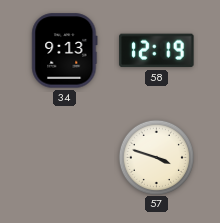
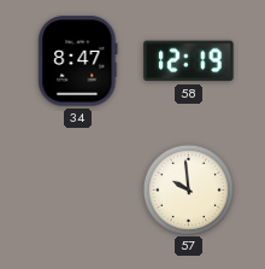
34: 9:13 -> 8:47
57: 3:48 -> 9:59
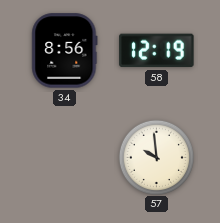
34: 8:47 -> 8:56
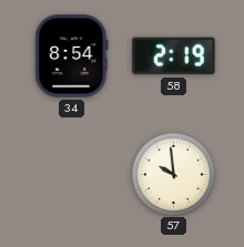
34: 8:56 -> 8:54
58: 12:19 -> 2:19
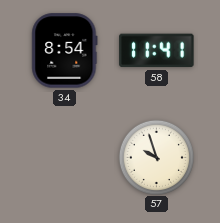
58: 2:19 -> 11:41
57: 9:59 -> 9:57
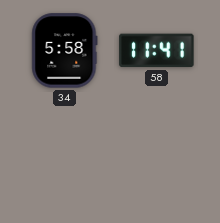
34: 8:54 -> 5:58
57: 9:57 -> none
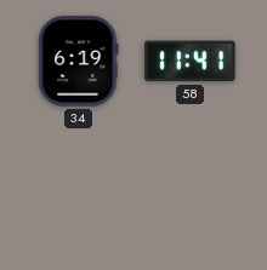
34: 5:58 -> 6:19
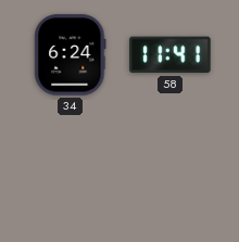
34: 6:19 -> 6:24
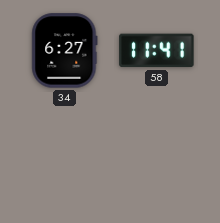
34: 6:24 -> 6:27
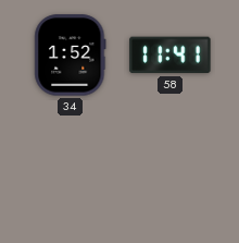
34: 6:27 -> 1:52
